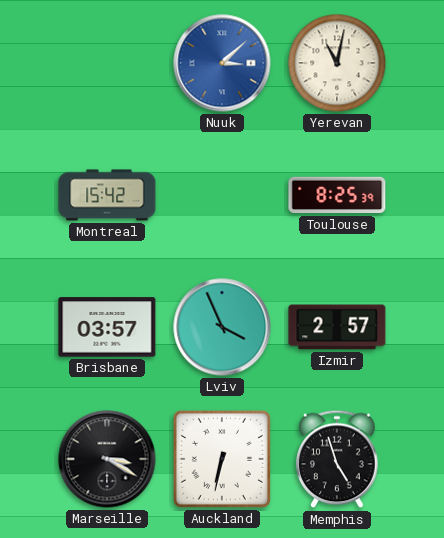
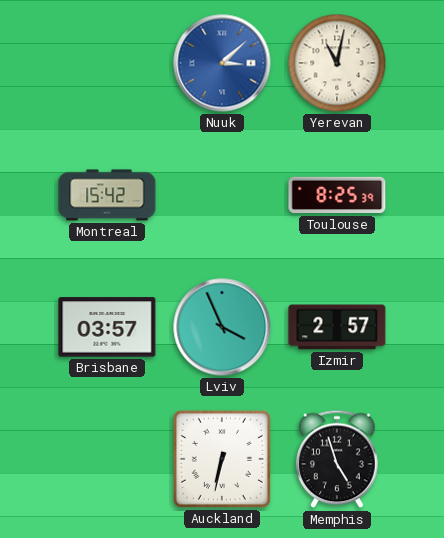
Marseille: 3:20 -> none
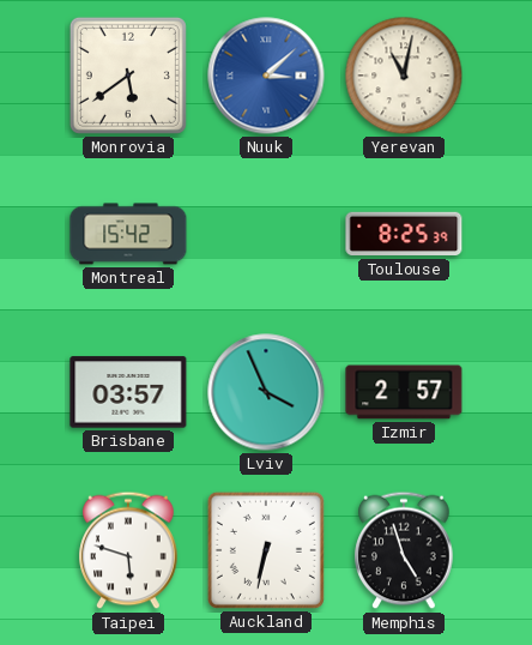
Monrovia: none -> 5:39
Taipei: none -> 5:48
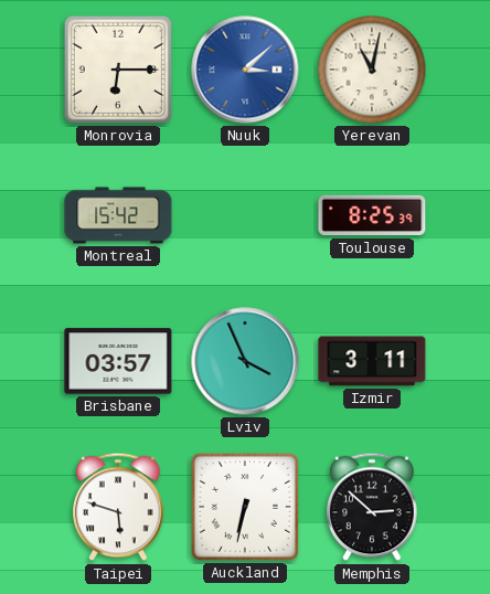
Monrovia: 5:39 -> 6:15
Izmir: 2:57 -> 3:11
Memphis: 4:57 -> 2:52
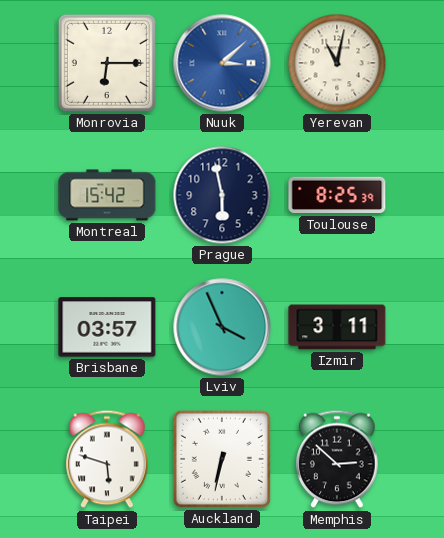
Prague: none -> 5:58
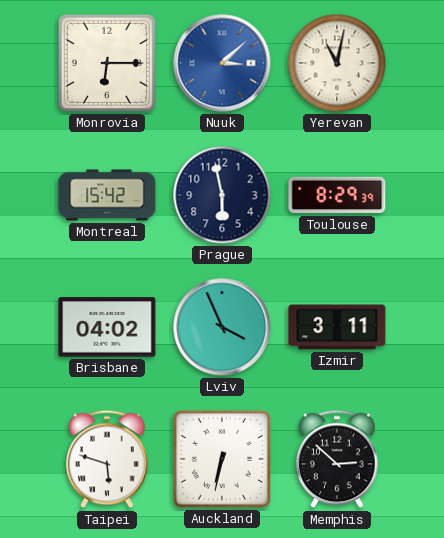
Toulouse: 8:25 -> 8:29
Brisbane: 03:57 -> 04:02
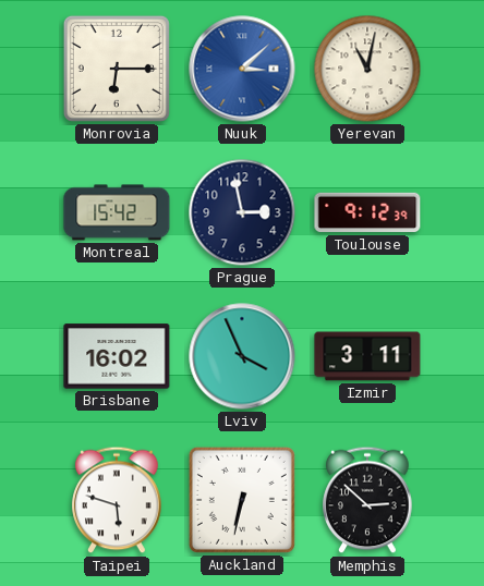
Prague: 5:58 -> 2:58
Toulouse: 8:29 -> 9:12
Brisbane: 04:02 -> 16:02
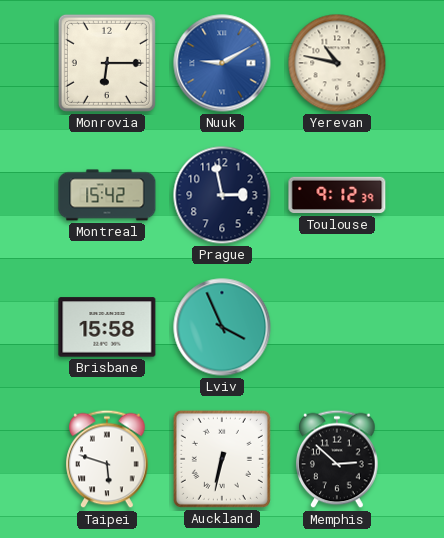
Nuuk: 3:08 -> 9:10
Yerevan: 11:02 -> 10:47
Brisbane: 16:02 -> 15:58
Izmir: 3:11 -> none
